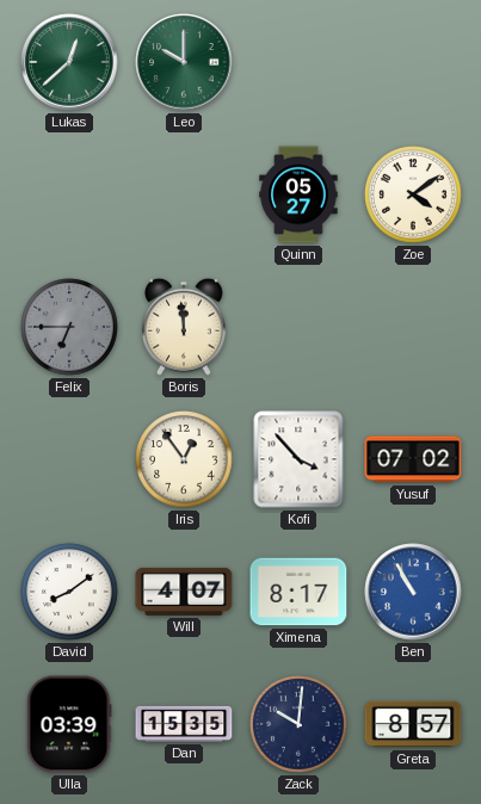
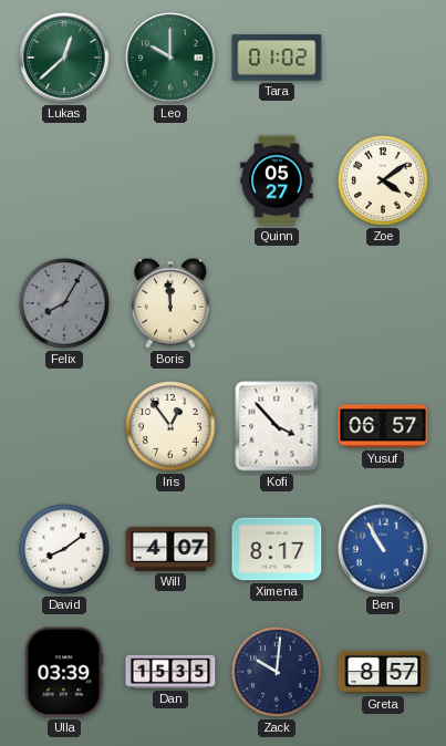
Tara: none -> 01:02
Felix: 6:45 -> 8:05
Yusuf: 07:02 -> 06:57
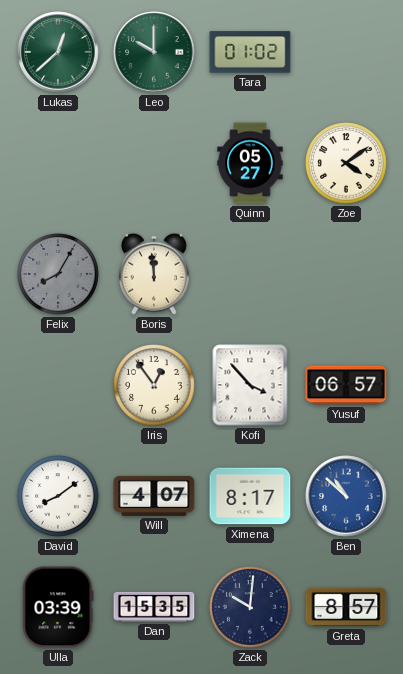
Ben: 10:55 -> 10:52
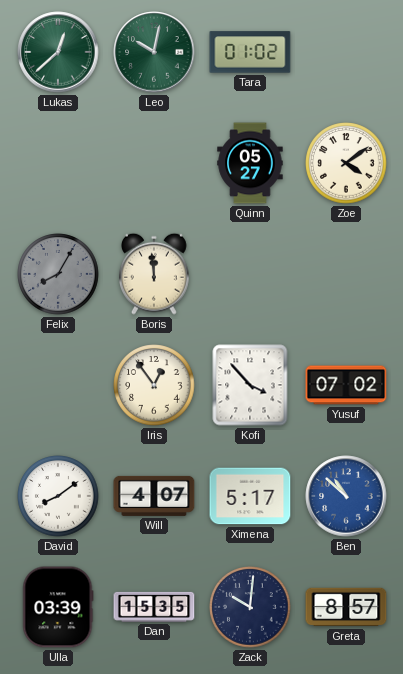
Leo: 10:00 -> 10:02
Yusuf: 06:57 -> 07:02
Ximena: 8:17 -> 5:17
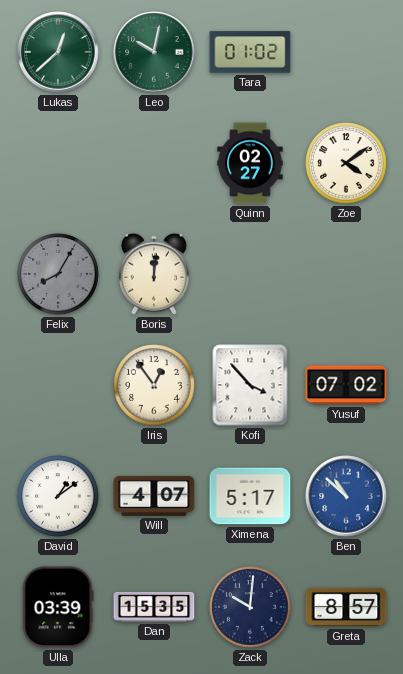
Quinn: 05:27 -> 02:27
Boris: 11:59 -> 12:01
David: 8:09 -> 1:09
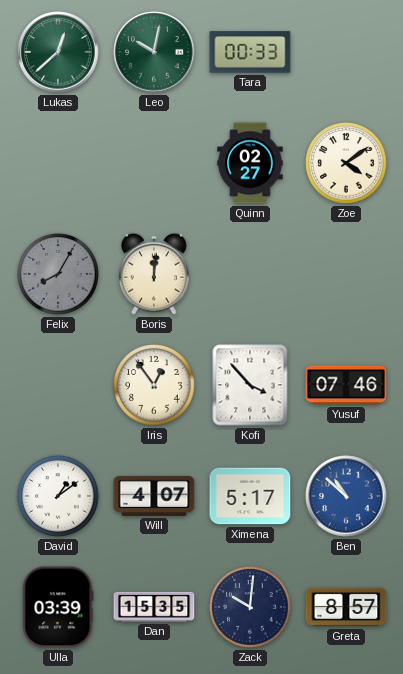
Tara: 01:02 -> 00:33
Yusuf: 07:02 -> 07:46
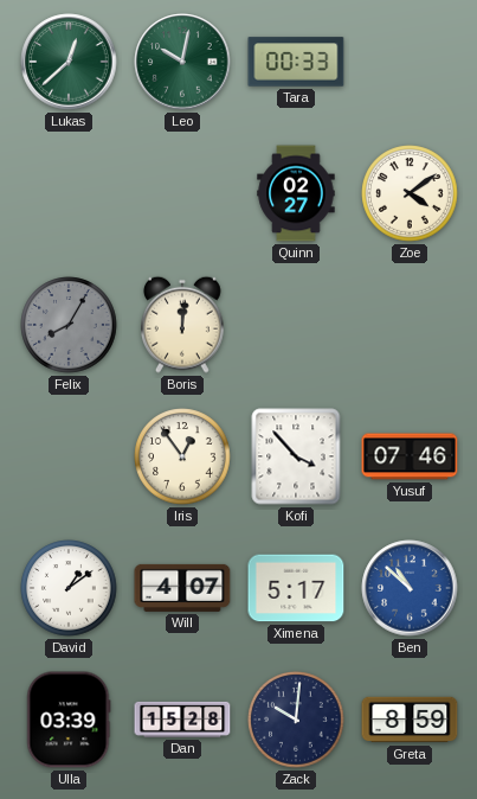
Dan: 15:35 -> 15:28
Greta: 8:57 -> 8:59
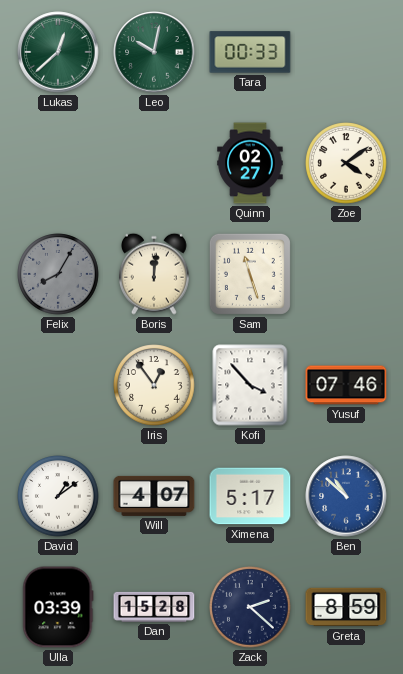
Sam: none -> 11:27
Zack: 10:01 -> 2:22
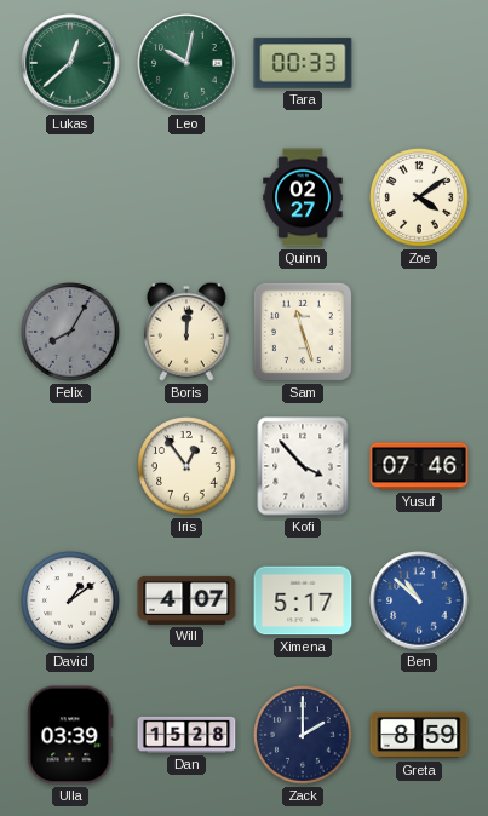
Zack: 2:22 -> 2:00
